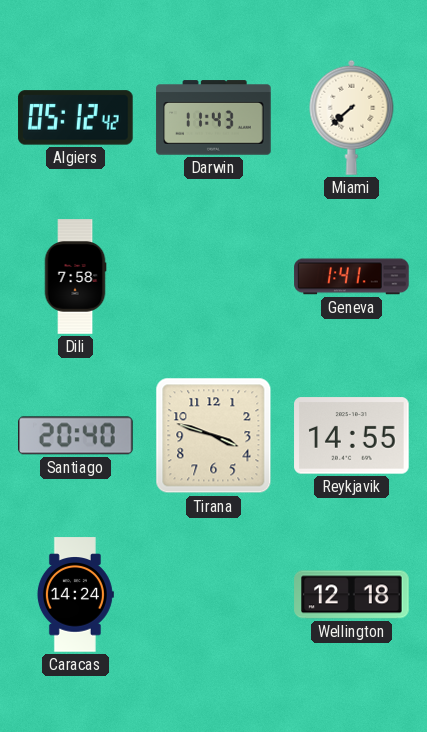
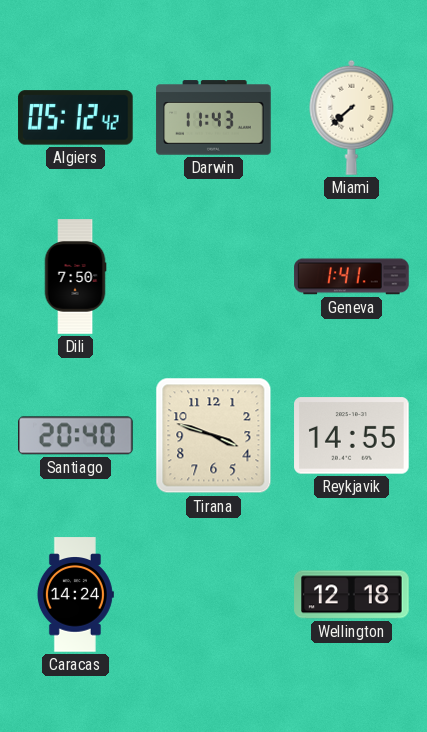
Dili: 7:58 -> 7:50
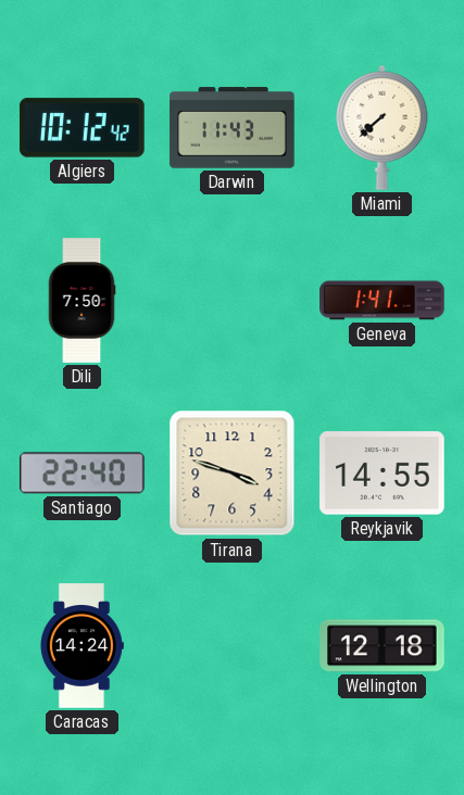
Algiers: 05:12 -> 10:12
Santiago: 20:40 -> 22:40
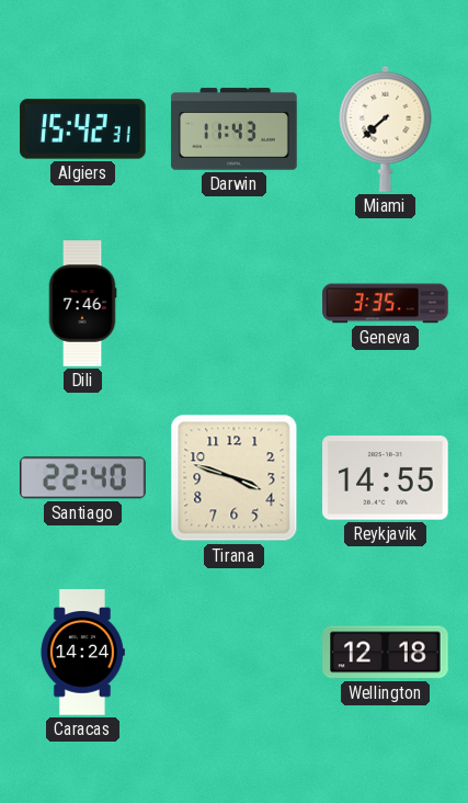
Algiers: 10:12 -> 15:42
Dili: 7:50 -> 7:46
Geneva: 1:41 -> 3:35
